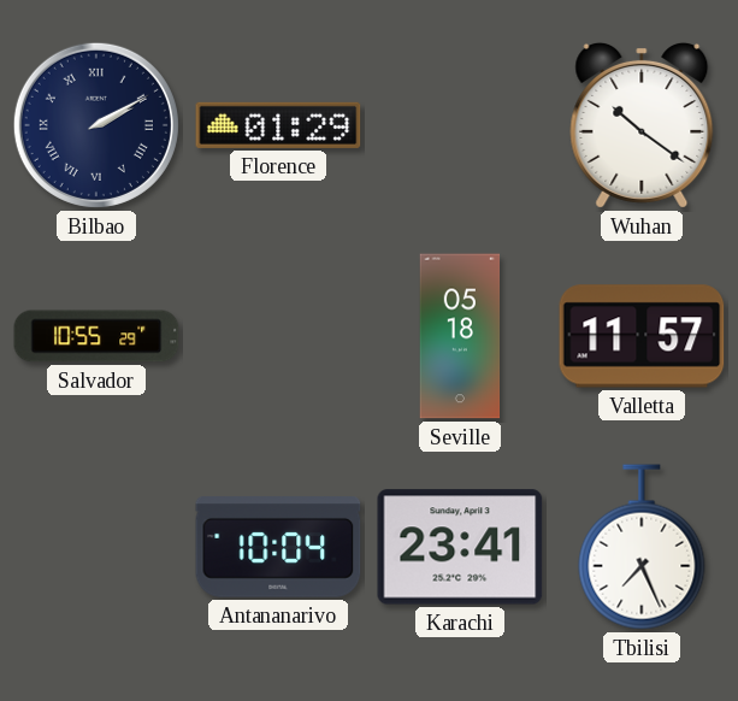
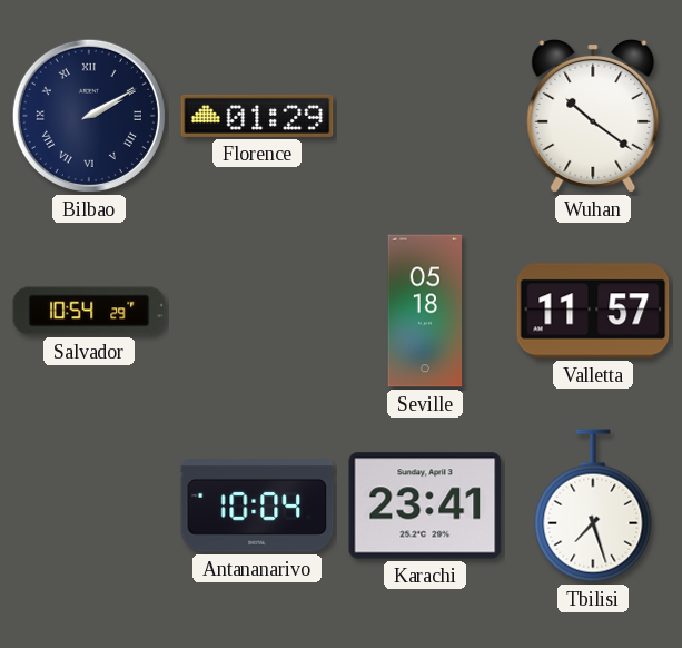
Salvador: 10:55 -> 10:54
Tbilisi: 7:26 -> 7:27
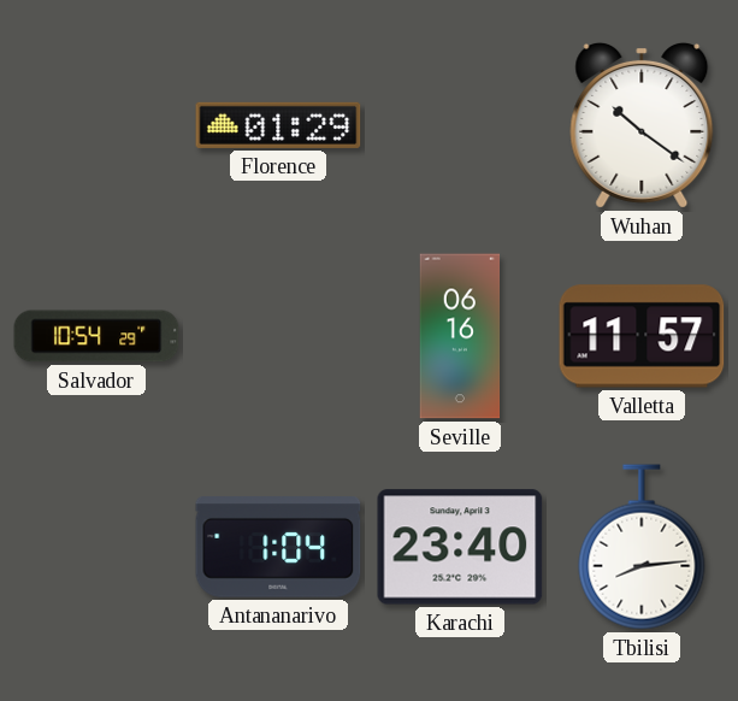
Bilbao: 2:10 -> none
Seville: 05:18 -> 06:16
Antananarivo: 10:04 -> 1:04
Karachi: 23:41 -> 23:40
Tbilisi: 7:27 -> 8:14
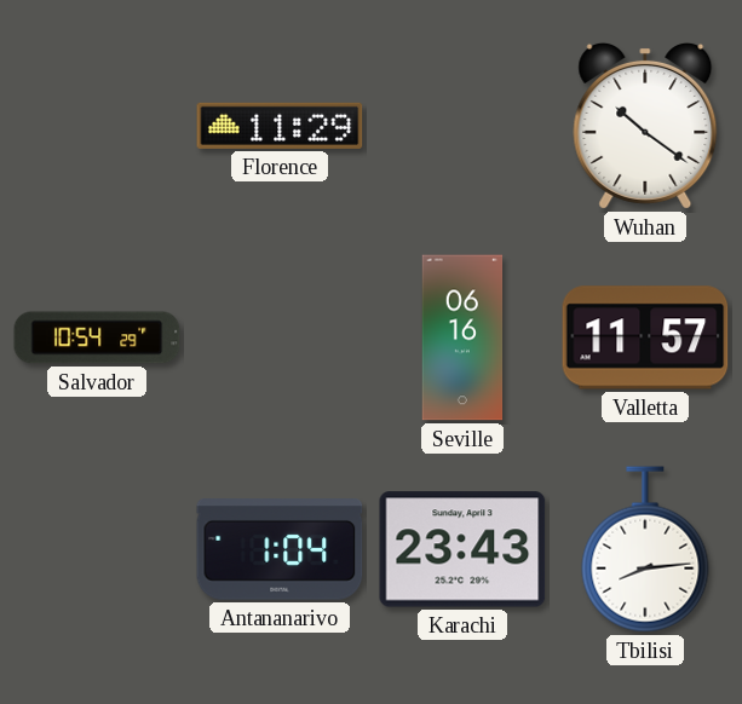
Florence: 01:29 -> 11:29
Karachi: 23:40 -> 23:43
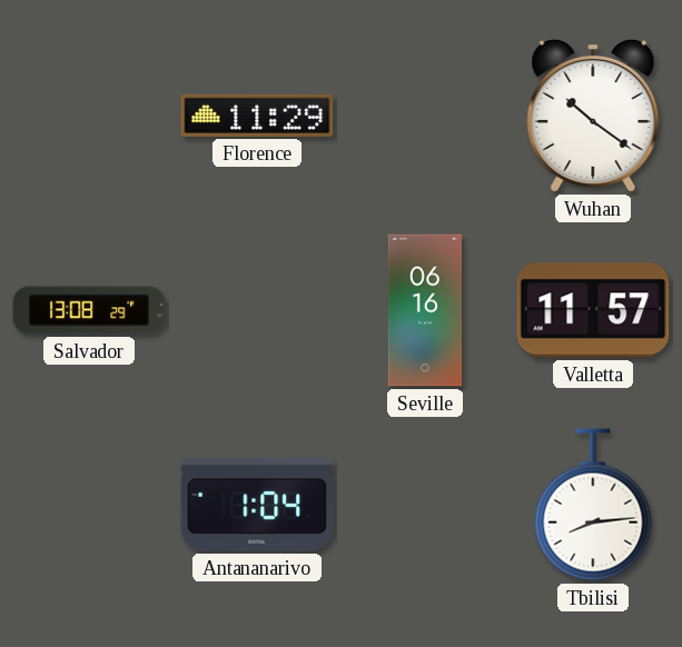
Salvador: 10:54 -> 13:08
Karachi: 23:43 -> none
